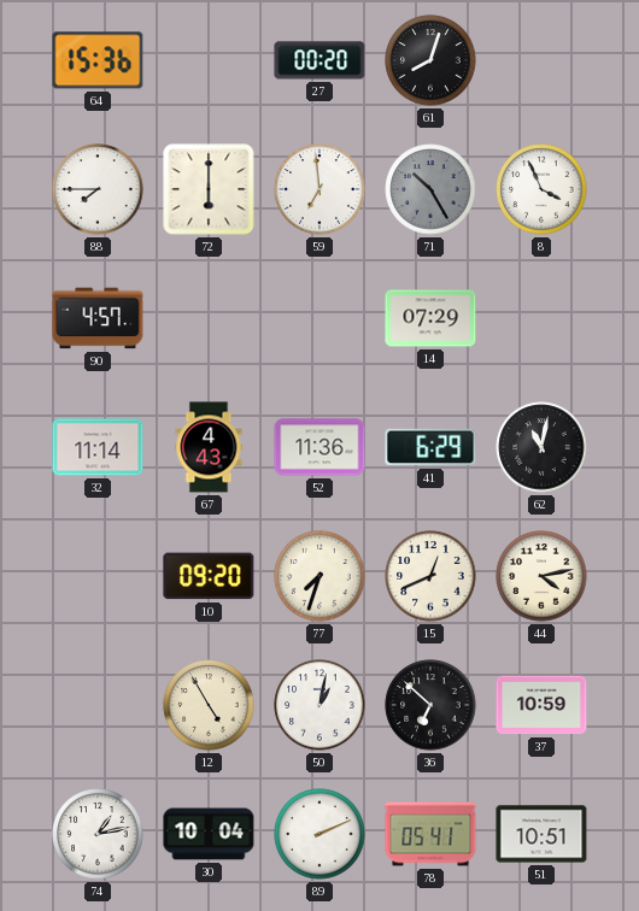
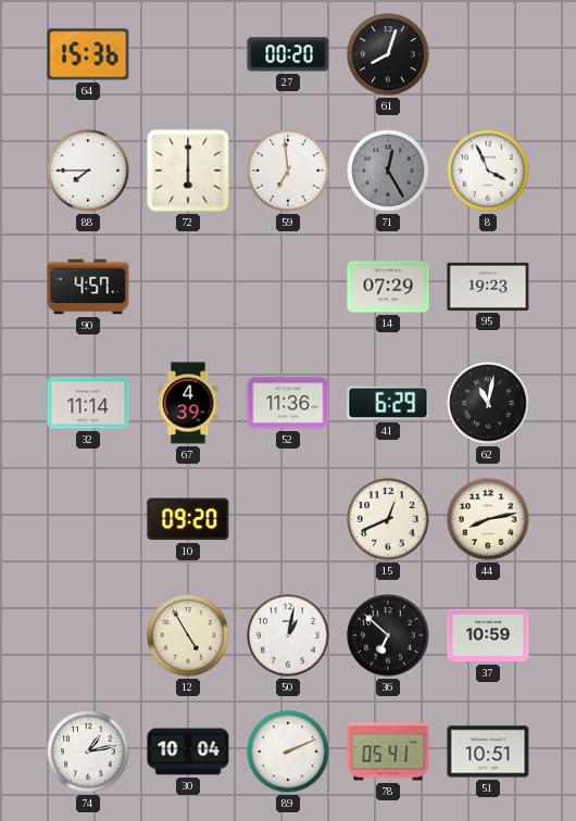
71: 10:25 -> 12:25
95: none -> 19:23
67: 4:43 -> 4:39
77: 7:33 -> none
44: 4:13 -> 8:13
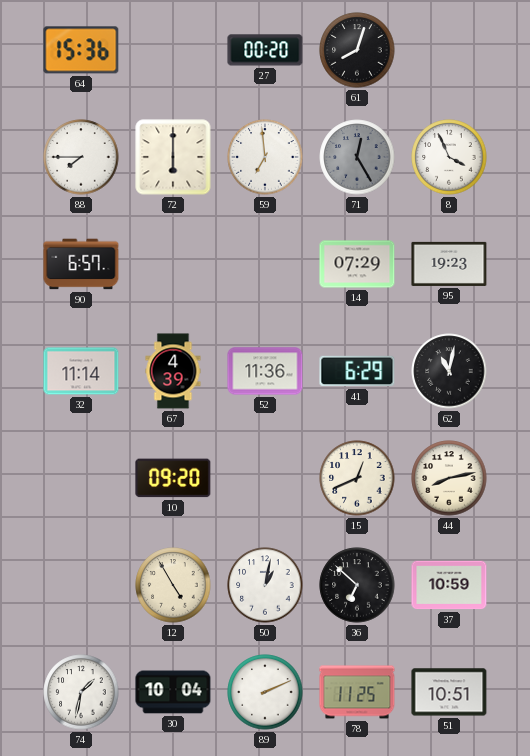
90: 4:57 -> 6:57
74: 1:13 -> 1:32
78: 05:41 -> 11:25
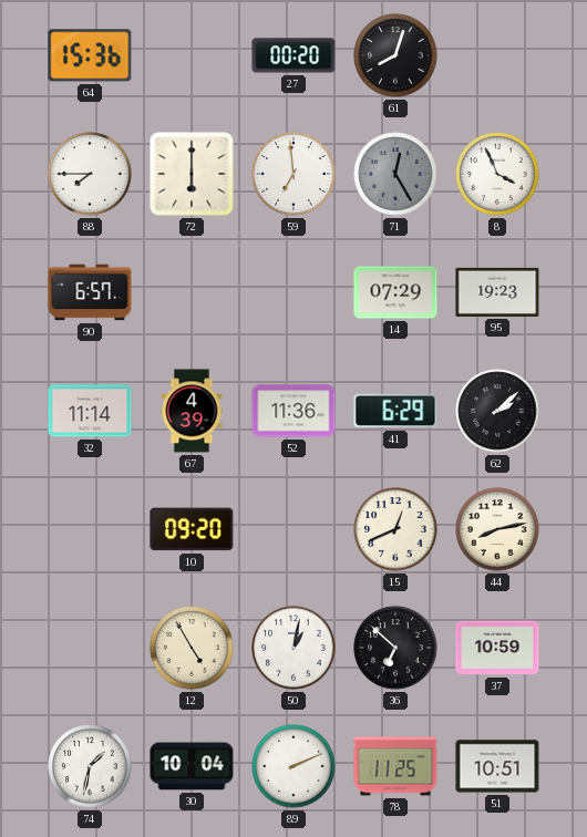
62: 11:02 -> 2:08
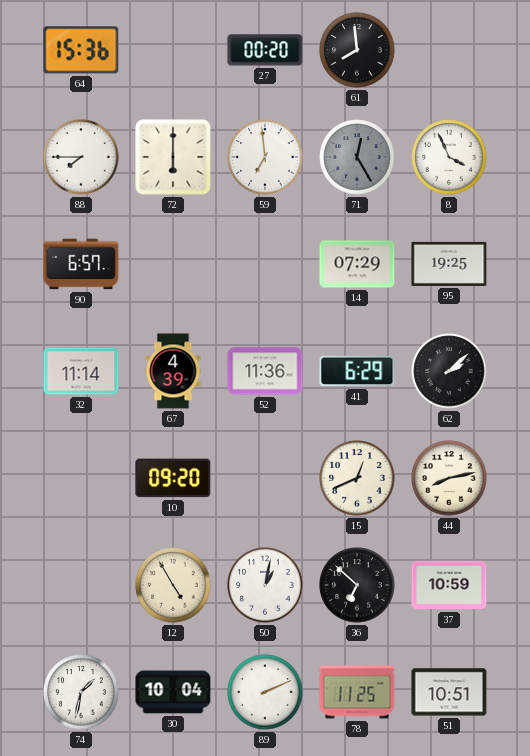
61: 8:03 -> 7:59
95: 19:23 -> 19:25
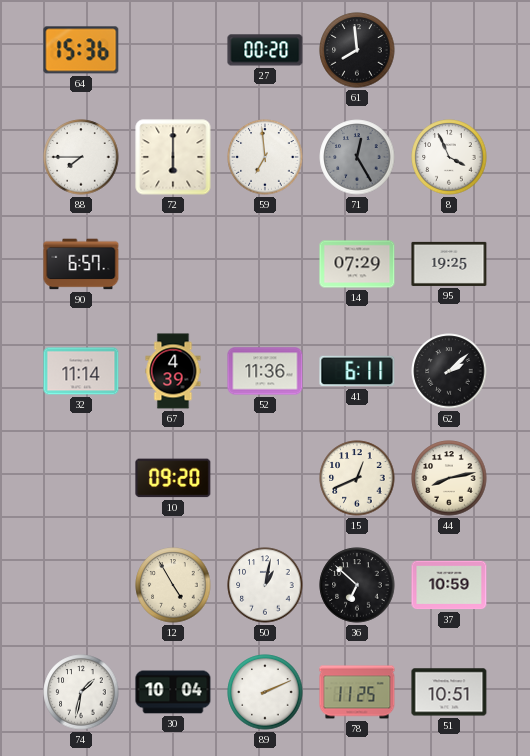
41: 6:29 -> 6:11
